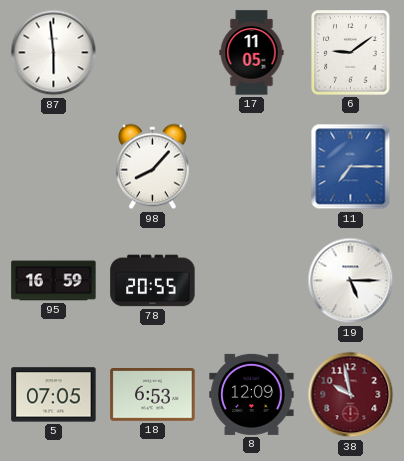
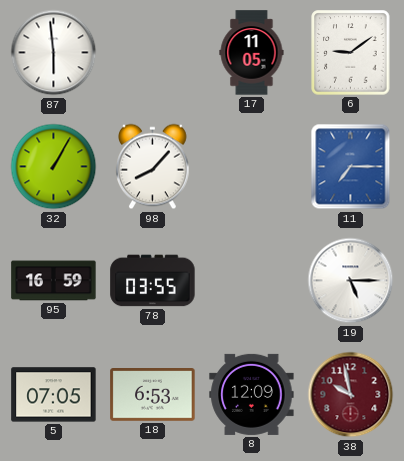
32: none -> 1:05
78: 20:55 -> 03:55
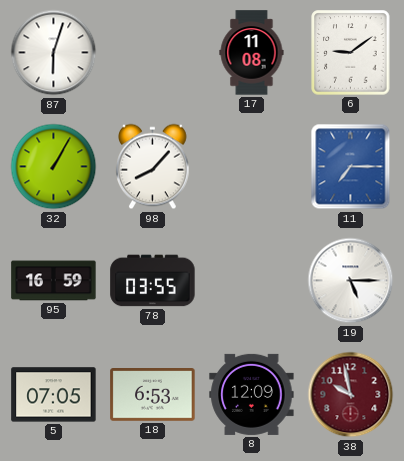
87: 5:59 -> 6:03
17: 11:05 -> 11:08
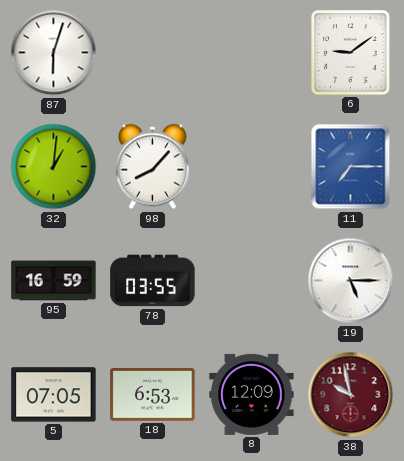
17: 11:08 -> none
32: 1:05 -> 1:01
